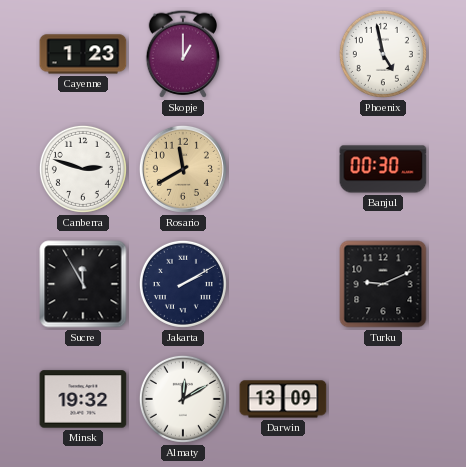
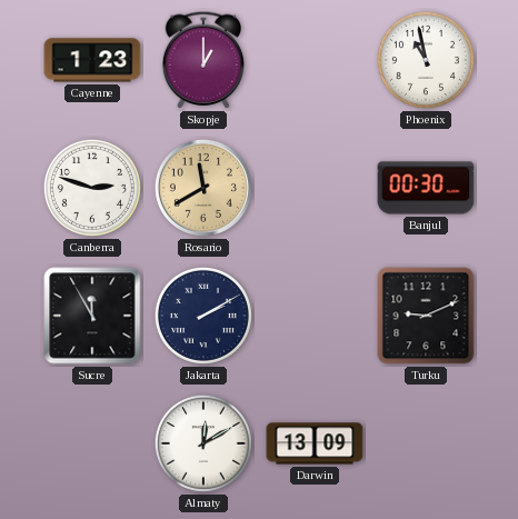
Phoenix: 4:58 -> 10:58
Minsk: 19:32 -> none
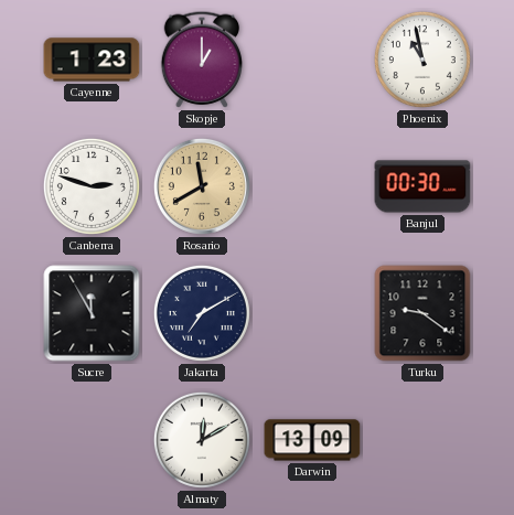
Jakarta: 2:10 -> 7:10
Turku: 9:11 -> 9:21
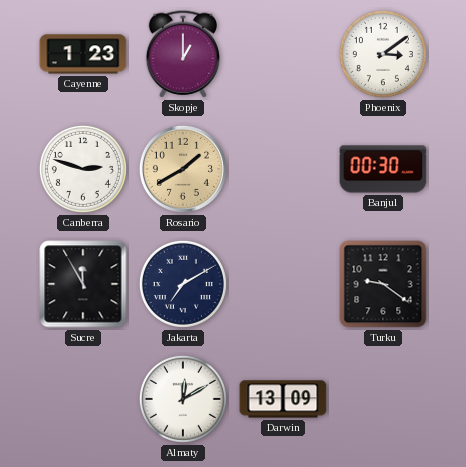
Phoenix: 10:58 -> 3:09
Rosario: 11:40 -> 1:40
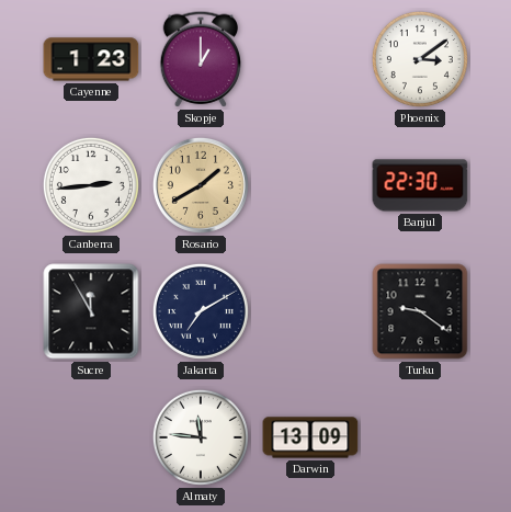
Canberra: 2:48 -> 2:44
Banjul: 00:30 -> 22:30
Almaty: 12:10 -> 11:46
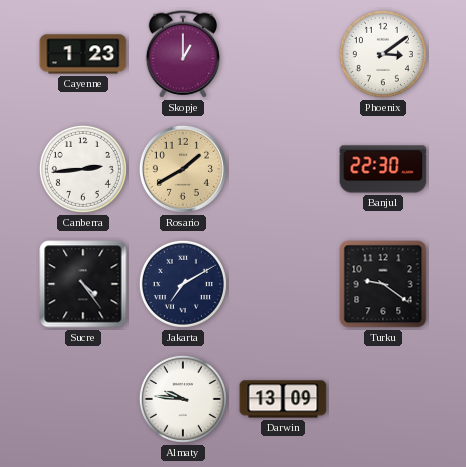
Sucre: 11:55 -> 4:24
Almaty: 11:46 -> 9:46
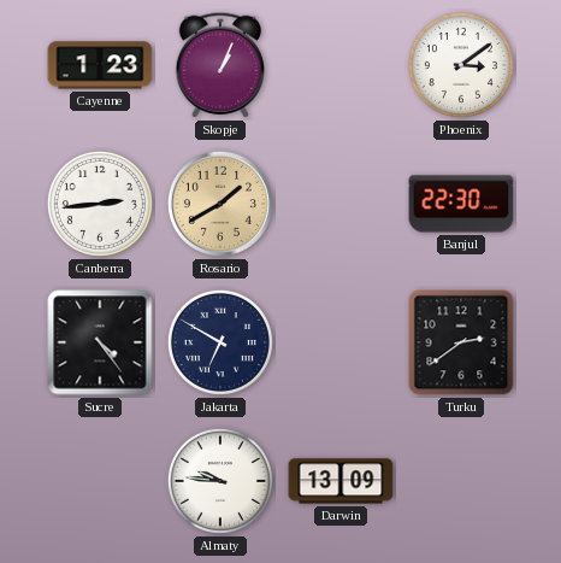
Skopje: 1:00 -> 1:04
Jakarta: 7:10 -> 6:50
Turku: 9:21 -> 2:39
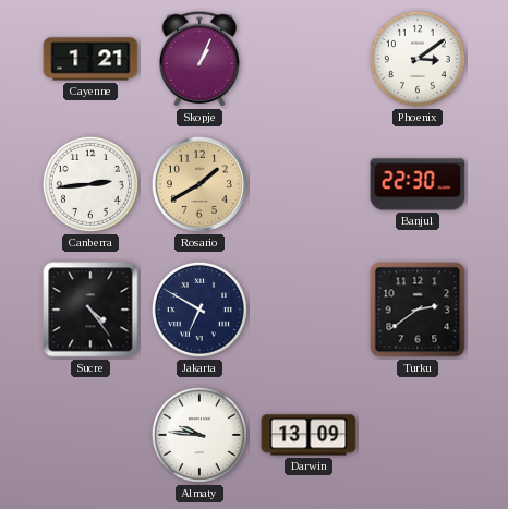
Cayenne: 1:23 -> 1:21
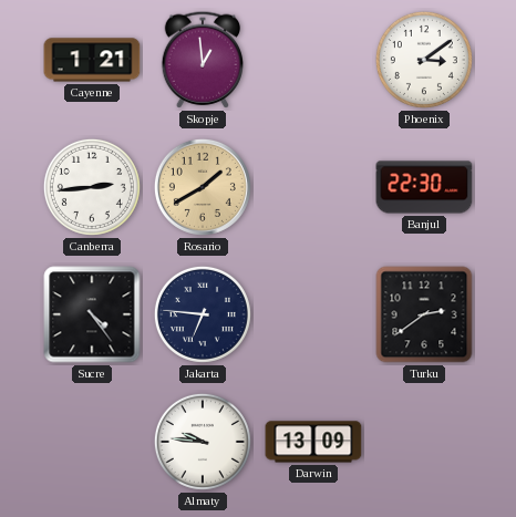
Skopje: 1:04 -> 12:59
Jakarta: 6:50 -> 6:46
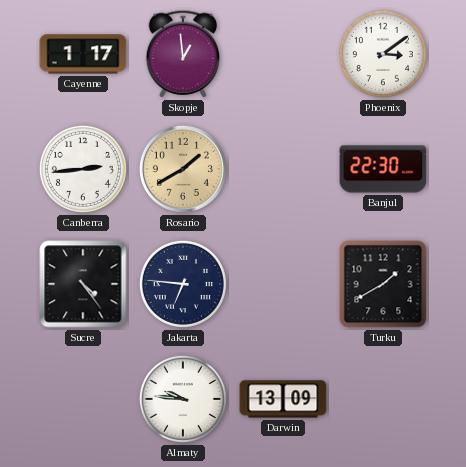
Cayenne: 1:21 -> 1:17
Turku: 2:39 -> 1:40
